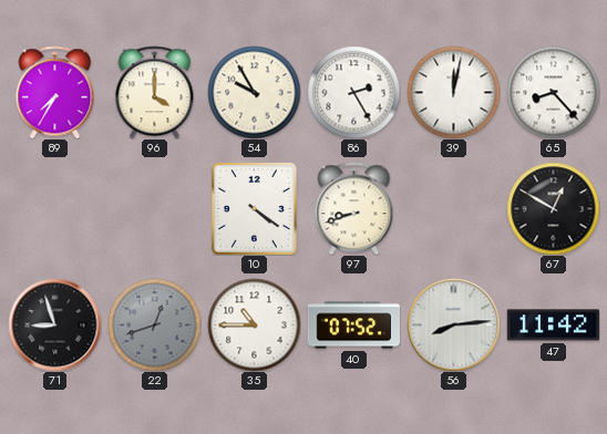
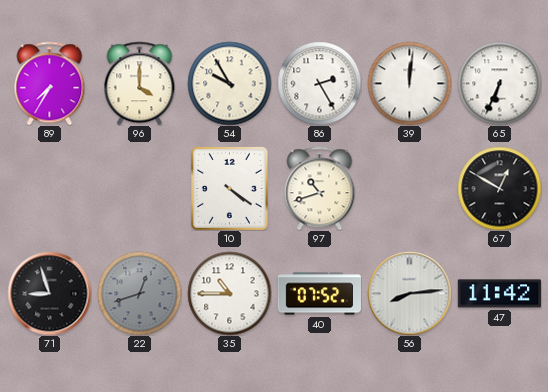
39: 12:02 -> 12:01
65: 8:23 -> 6:34
97: 8:42 -> 10:42
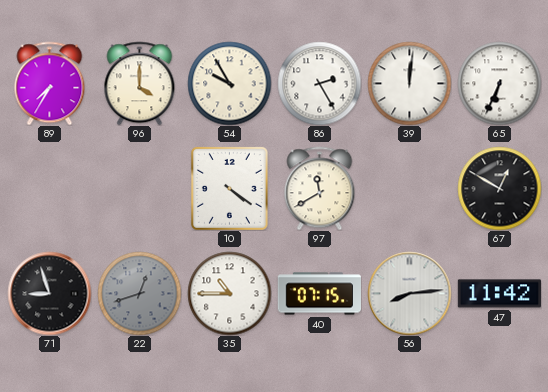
97: 10:42 -> 11:40
40: 07:52 -> 07:15
